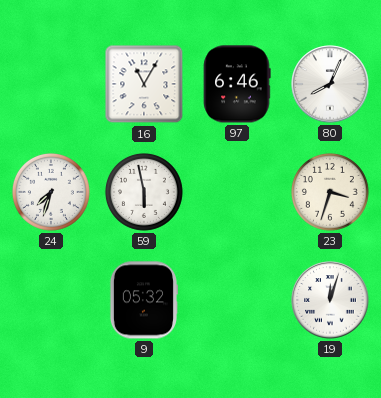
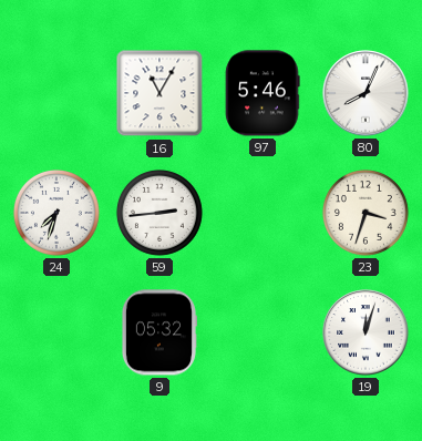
97: 6:46 -> 5:46
59: 5:58 -> 2:44
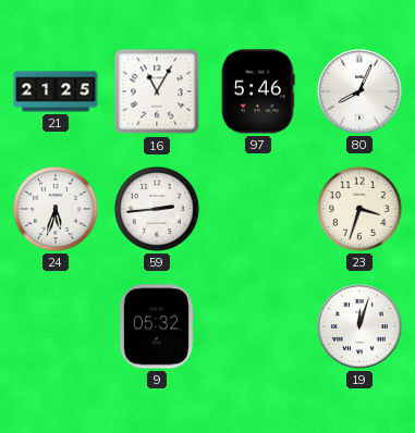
21: none -> 21:25
24: 7:33 -> 5:33
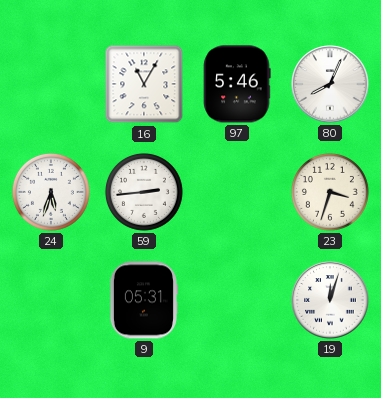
21: 21:25 -> none
9: 05:32 -> 05:31
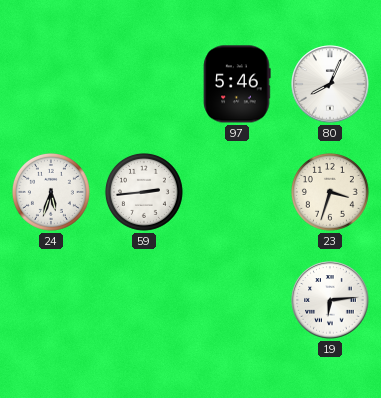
16: 11:05 -> none
9: 05:31 -> none
19: 12:03 -> 6:14
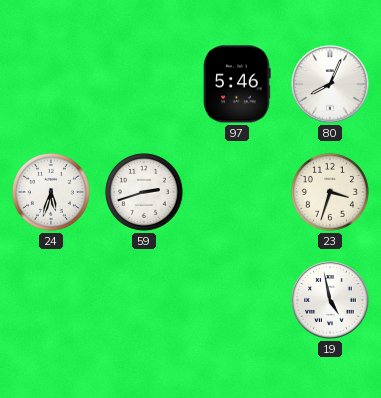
59: 2:44 -> 2:42
19: 6:14 -> 4:58
